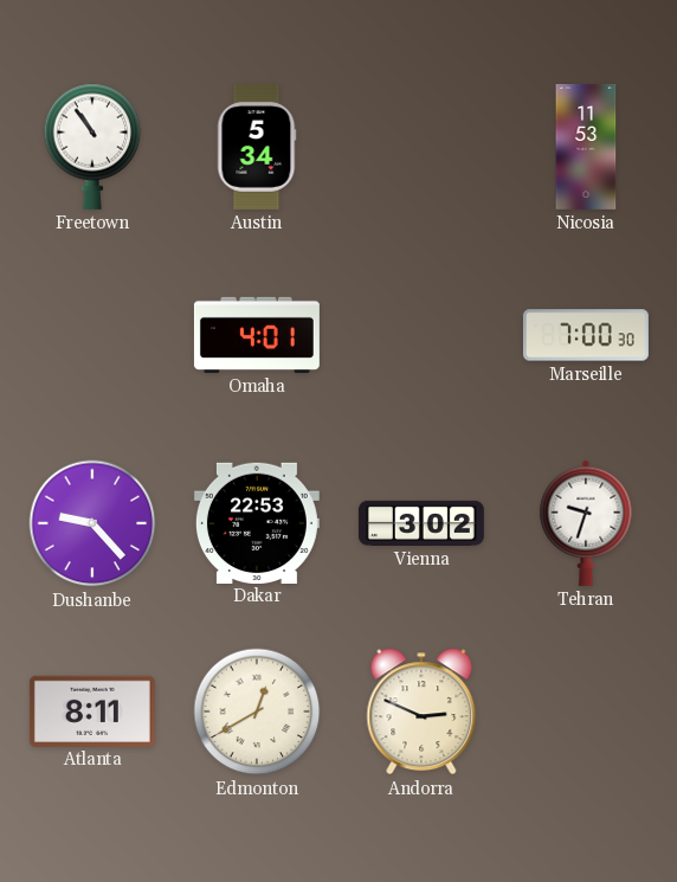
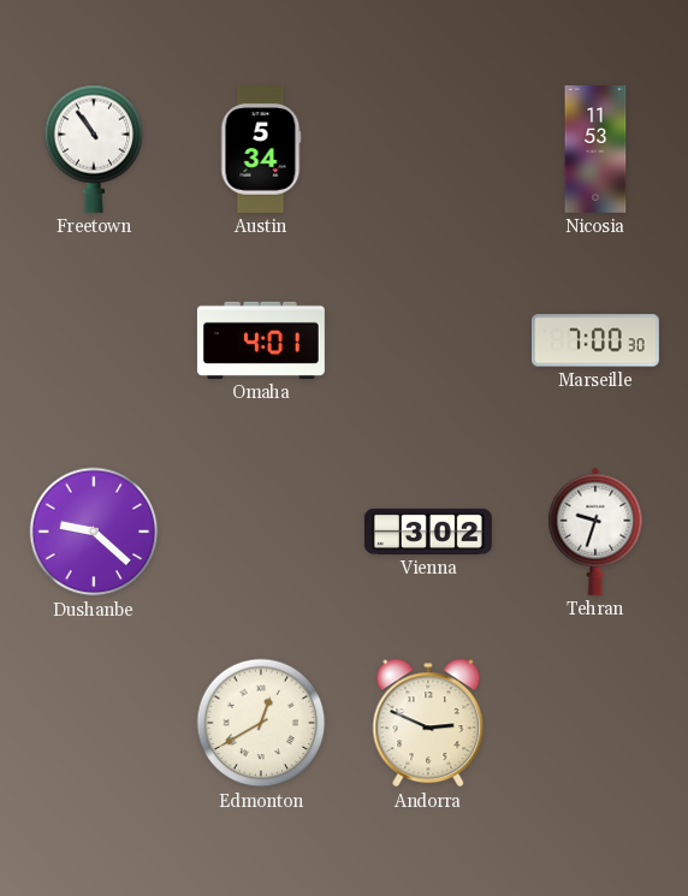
Dushanbe: 9:23 -> 9:22
Dakar: 22:53 -> none
Atlanta: 8:11 -> none
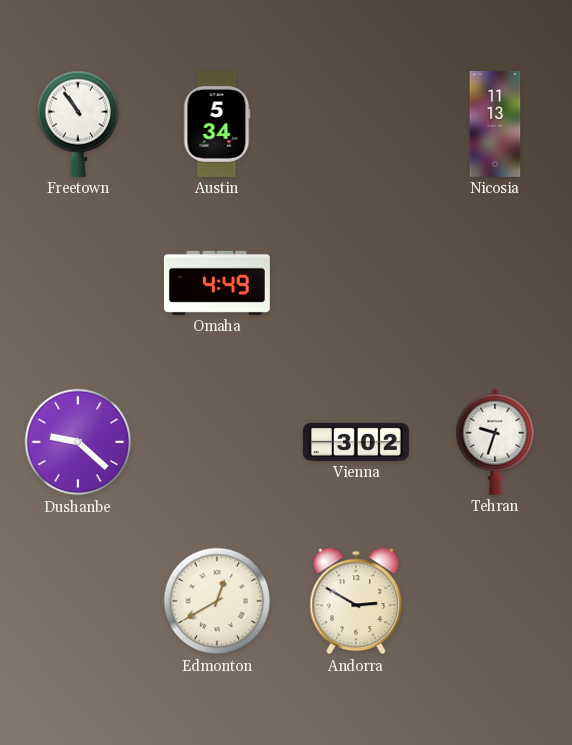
Nicosia: 11:53 -> 11:13
Omaha: 4:01 -> 4:49
Marseille: 7:00 -> none
Andorra: 2:49 -> 2:50
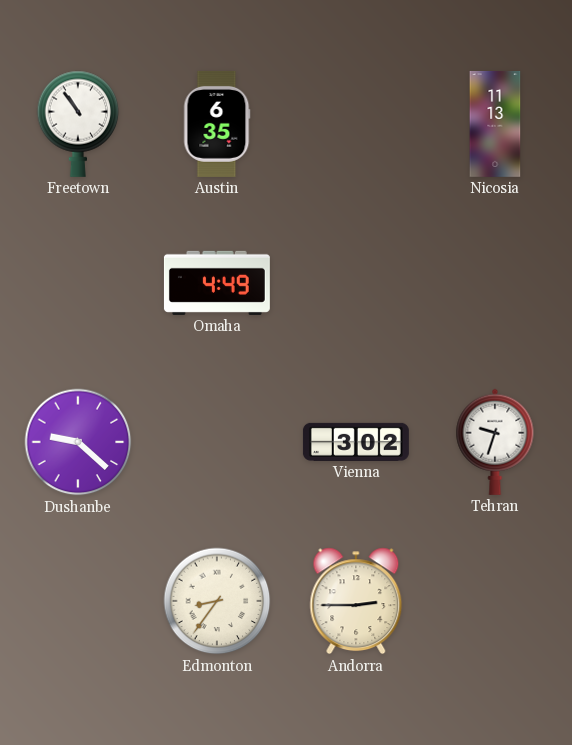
Austin: 5:34 -> 6:35
Edmonton: 12:40 -> 8:36
Andorra: 2:50 -> 2:45
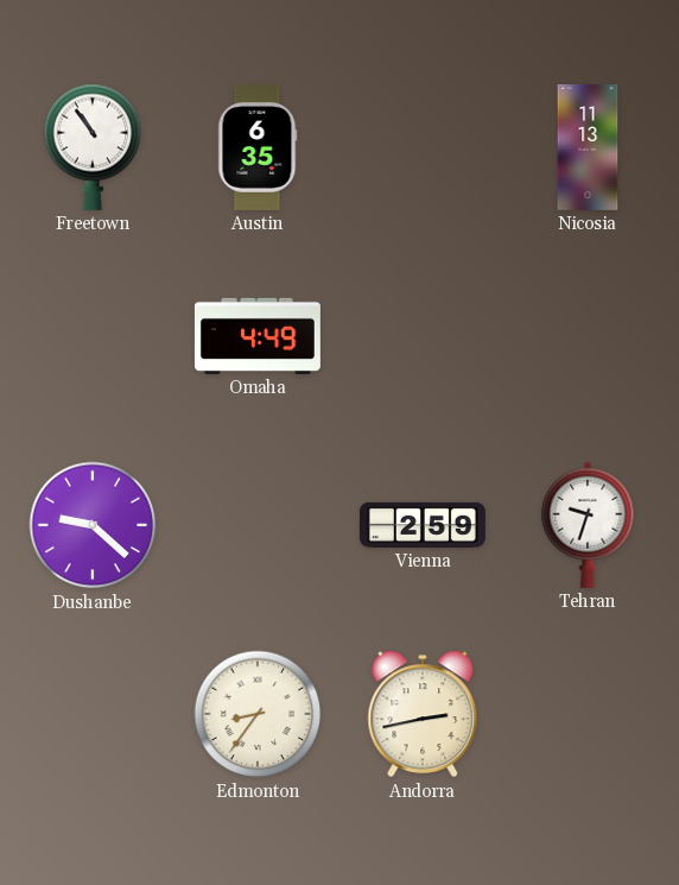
Vienna: 3:02 -> 2:59
Andorra: 2:45 -> 2:43
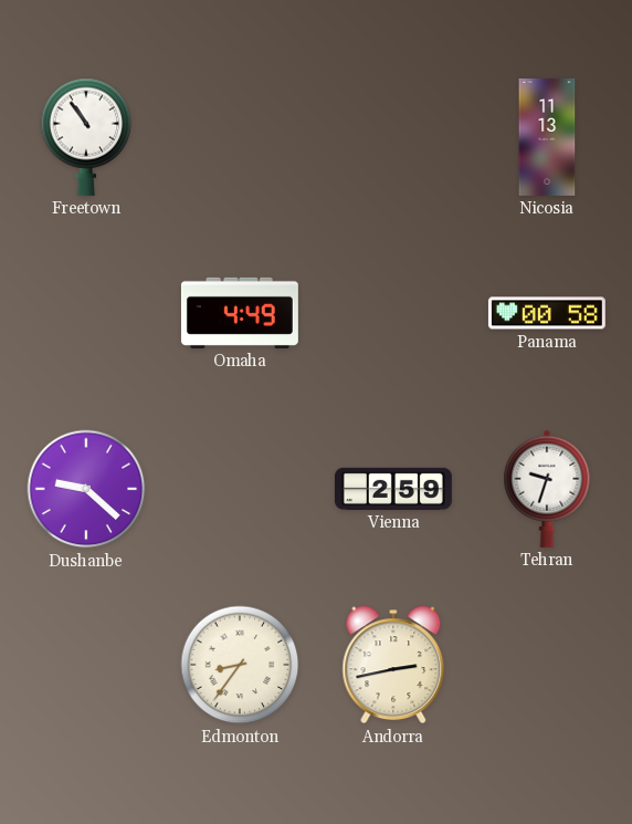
Austin: 6:35 -> none
Panama: none -> 00:58
